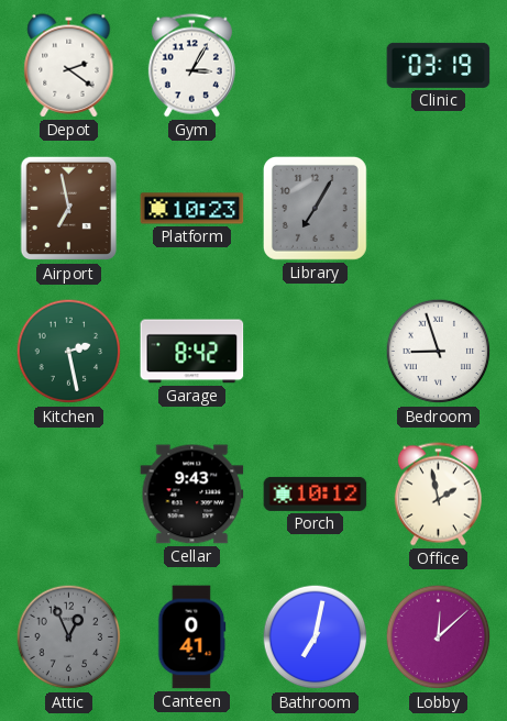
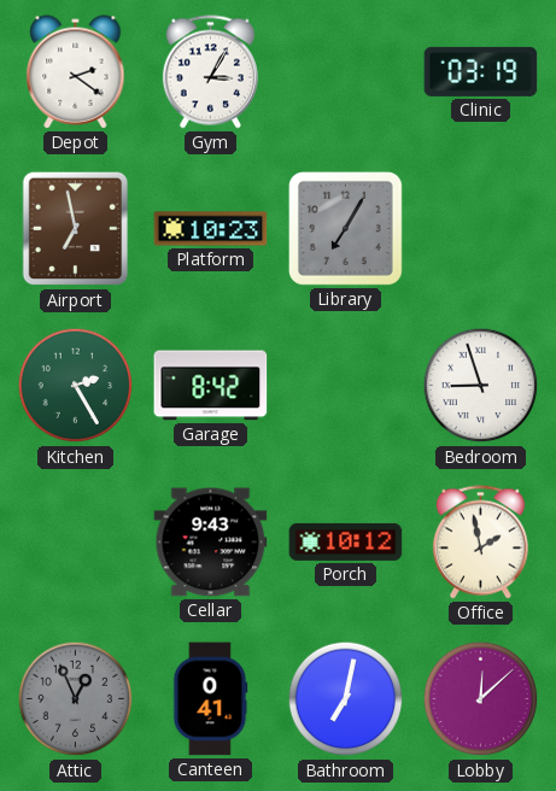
Kitchen: 2:28 -> 2:25
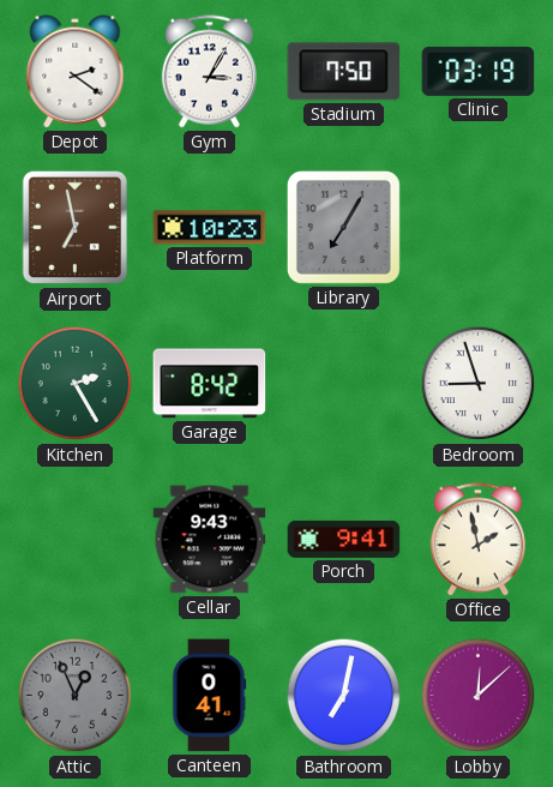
Stadium: none -> 7:50
Porch: 10:12 -> 9:41
